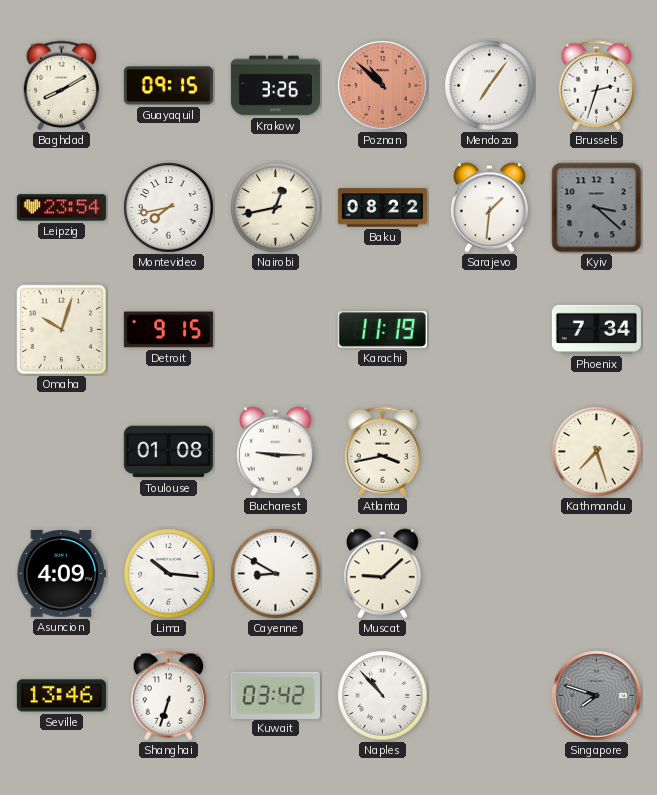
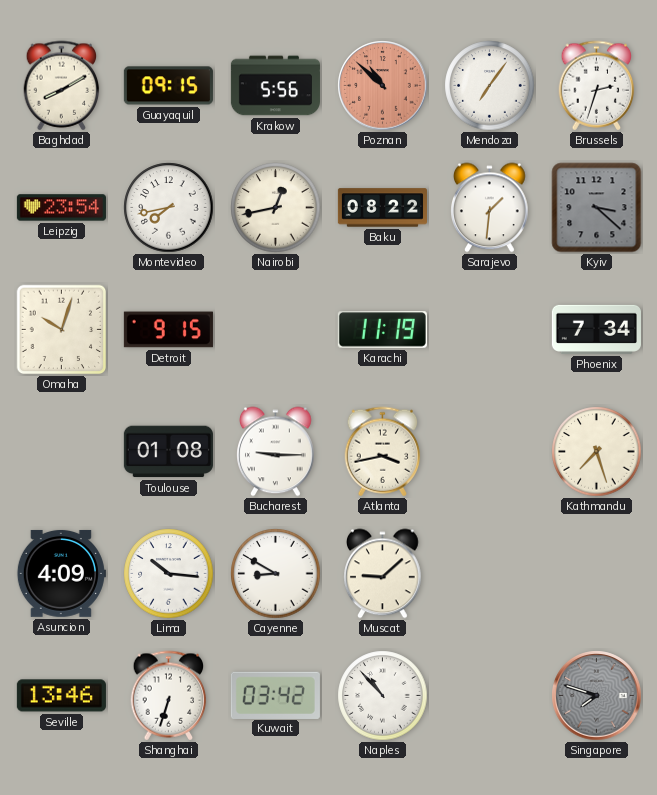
Krakow: 3:26 -> 5:56
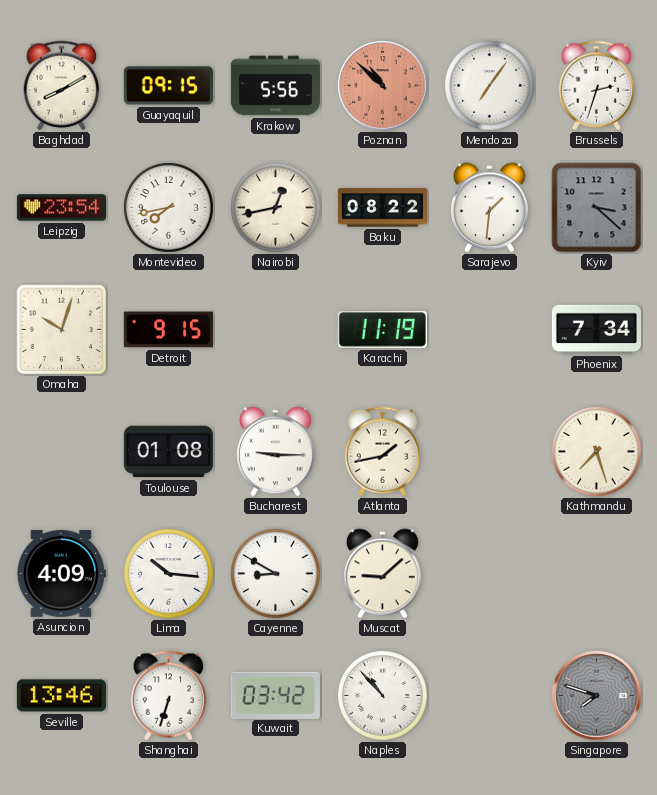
Atlanta: 3:43 -> 1:43
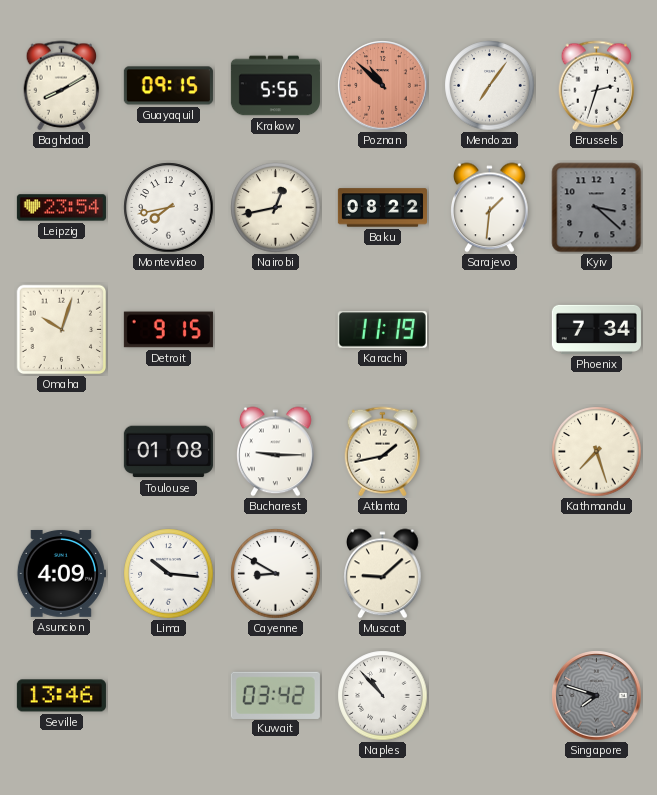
Shanghai: 6:33 -> none
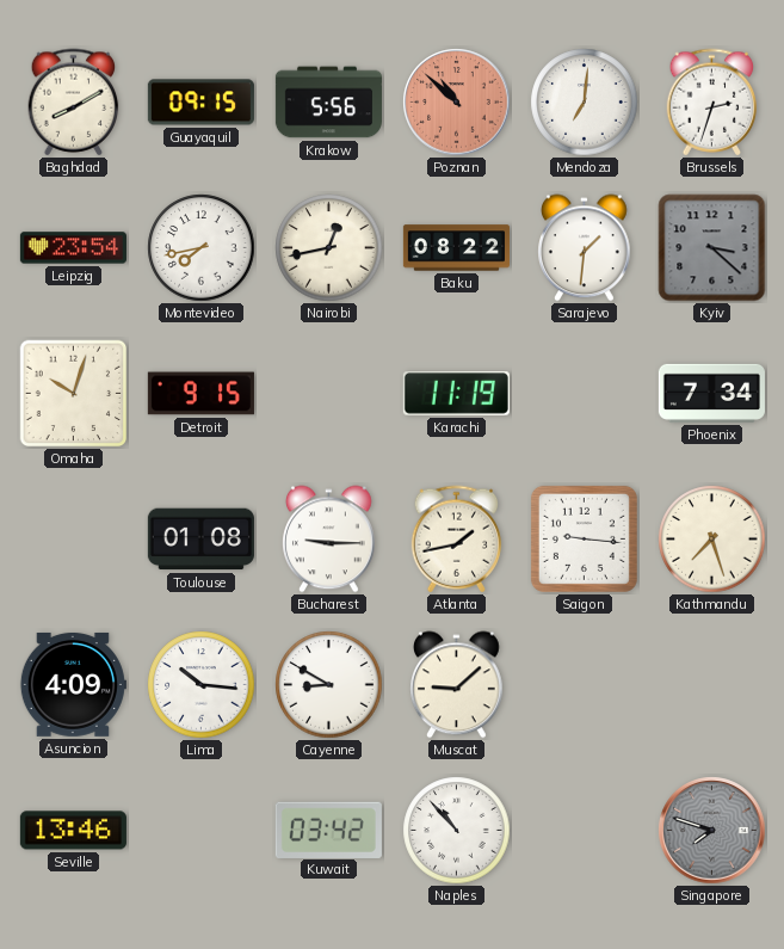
Mendoza: 7:06 -> 7:01
Saigon: none -> 9:16
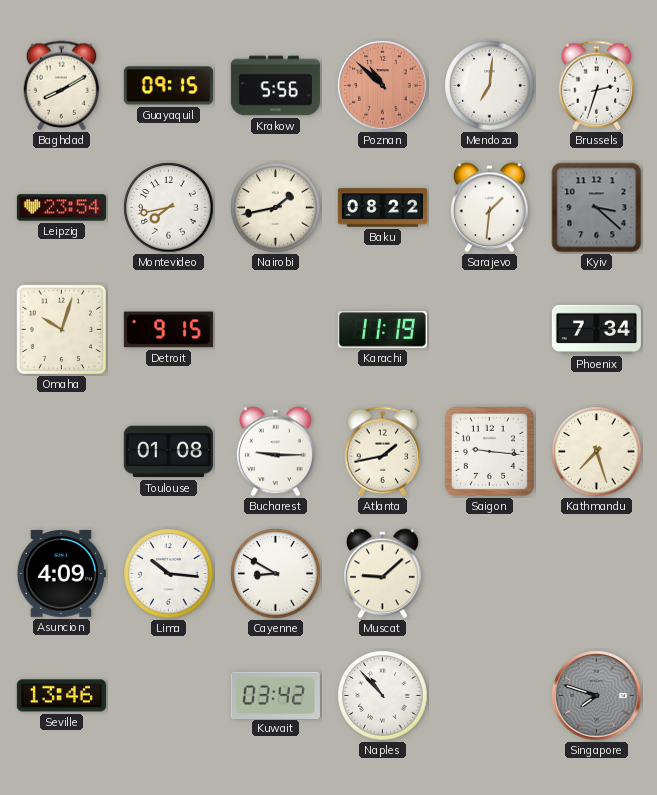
Nairobi: 12:43 -> 1:43
